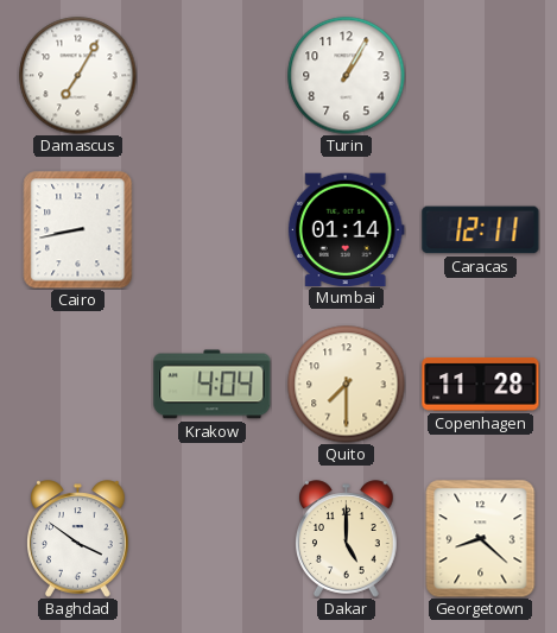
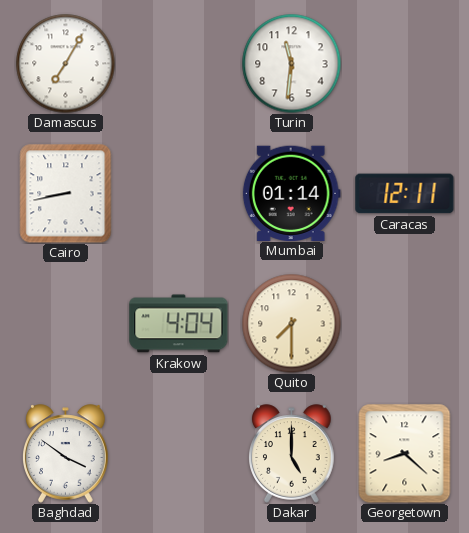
Turin: 1:05 -> 11:31
Copenhagen: 11:28 -> none
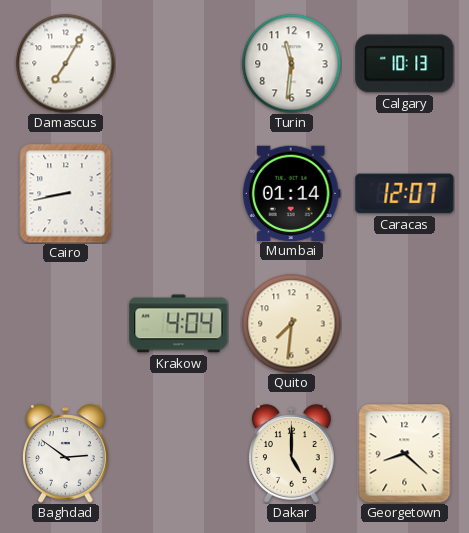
Calgary: none -> 10:13
Caracas: 12:11 -> 12:07
Quito: 7:30 -> 7:31
Baghdad: 3:51 -> 2:51
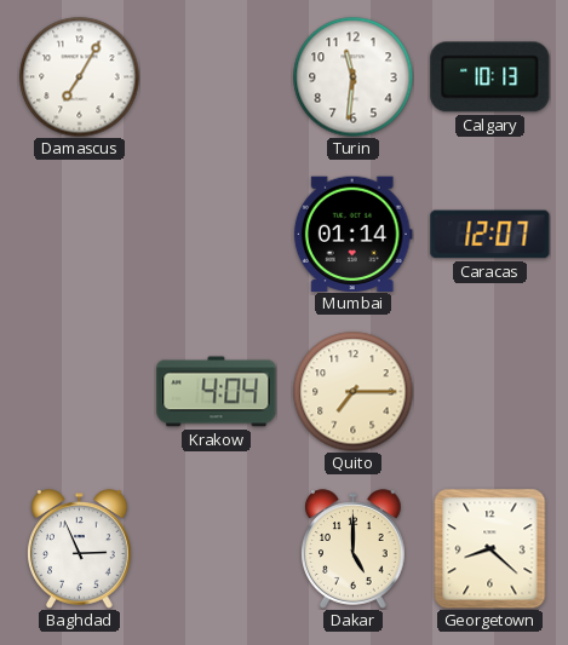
Cairo: 8:43 -> none
Quito: 7:31 -> 7:15
Baghdad: 2:51 -> 2:56
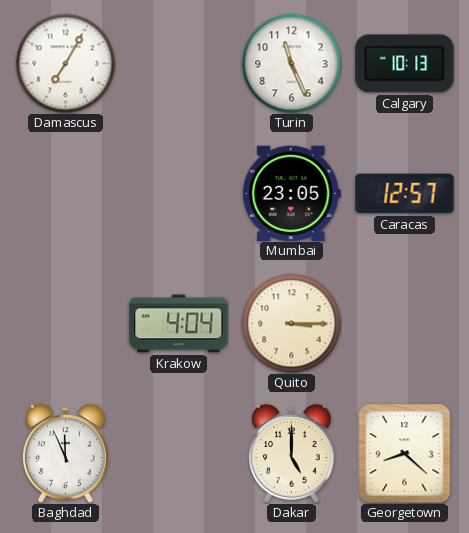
Turin: 11:31 -> 11:26
Mumbai: 01:14 -> 23:05
Caracas: 12:07 -> 12:57
Quito: 7:15 -> 3:15
Baghdad: 2:56 -> 11:56
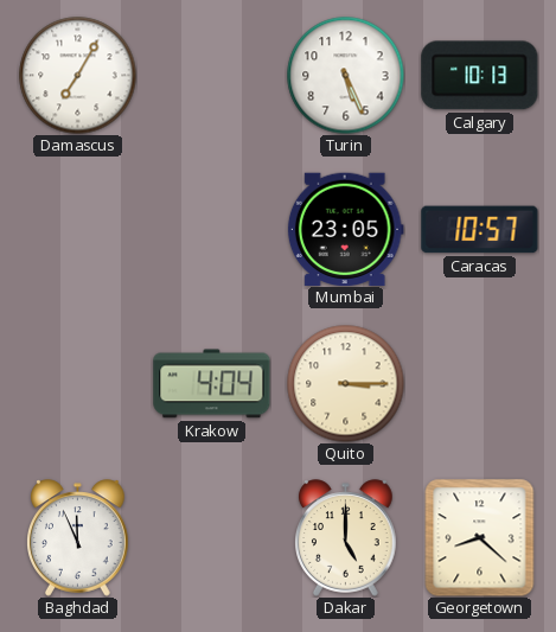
Turin: 11:26 -> 5:26
Caracas: 12:57 -> 10:57
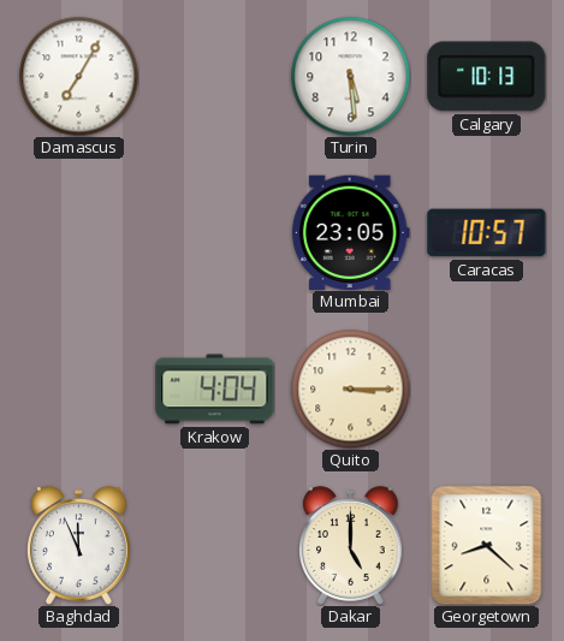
Turin: 5:26 -> 5:29
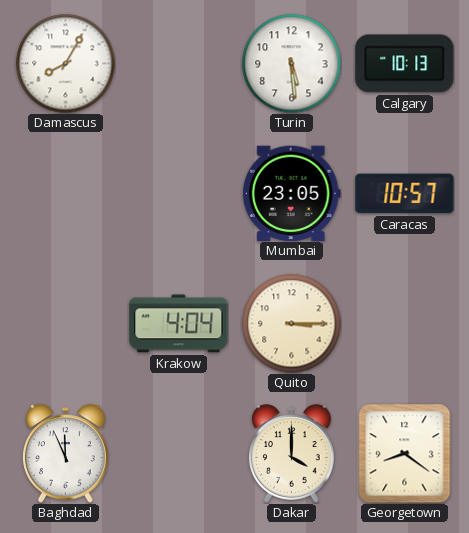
Damascus: 7:05 -> 8:05
Dakar: 5:00 -> 4:00
Georgetown: 8:22 -> 8:21
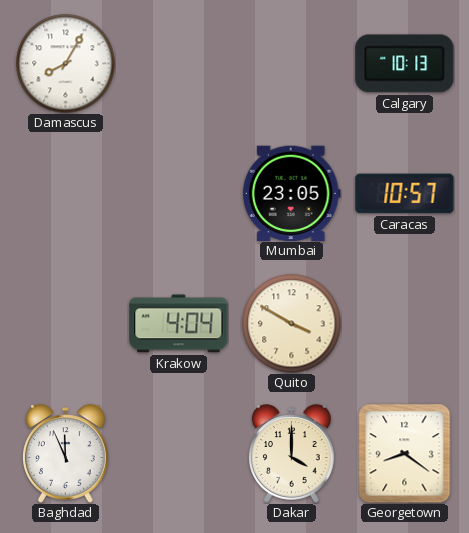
Turin: 5:29 -> none
Quito: 3:15 -> 3:50
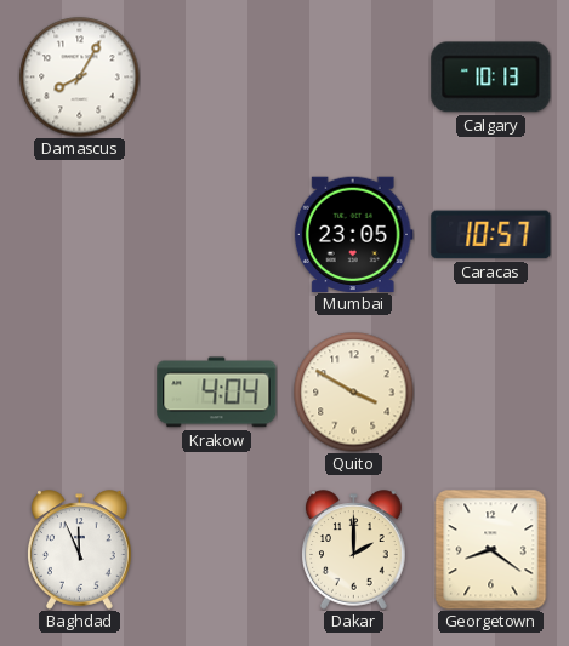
Dakar: 4:00 -> 2:00
